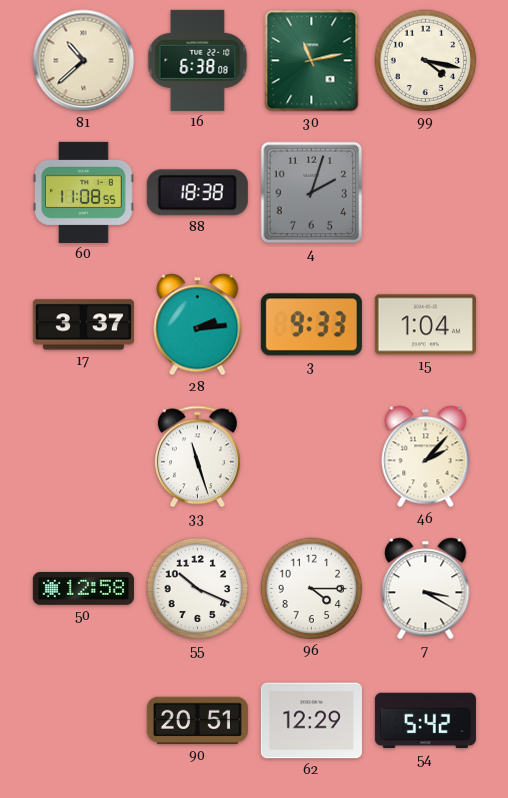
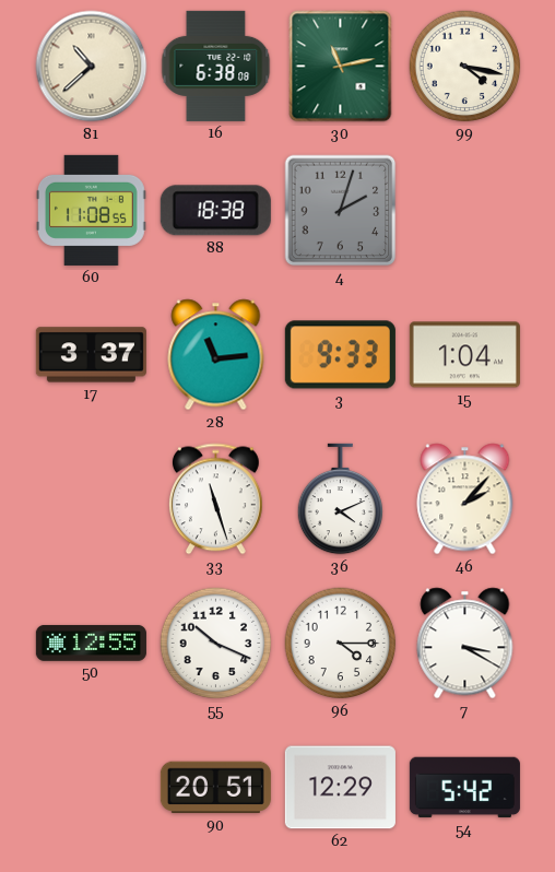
28: 2:14 -> 11:14
36: none -> 4:11
50: 12:58 -> 12:55
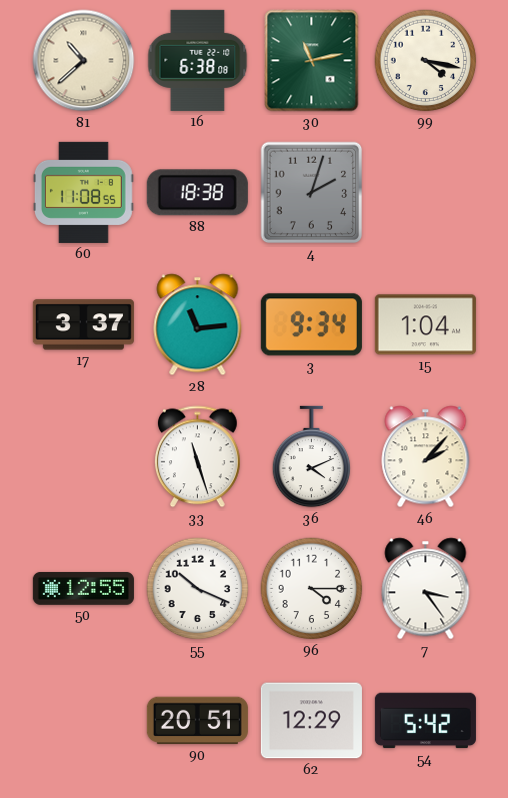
3: 9:33 -> 9:34
7: 3:20 -> 3:24
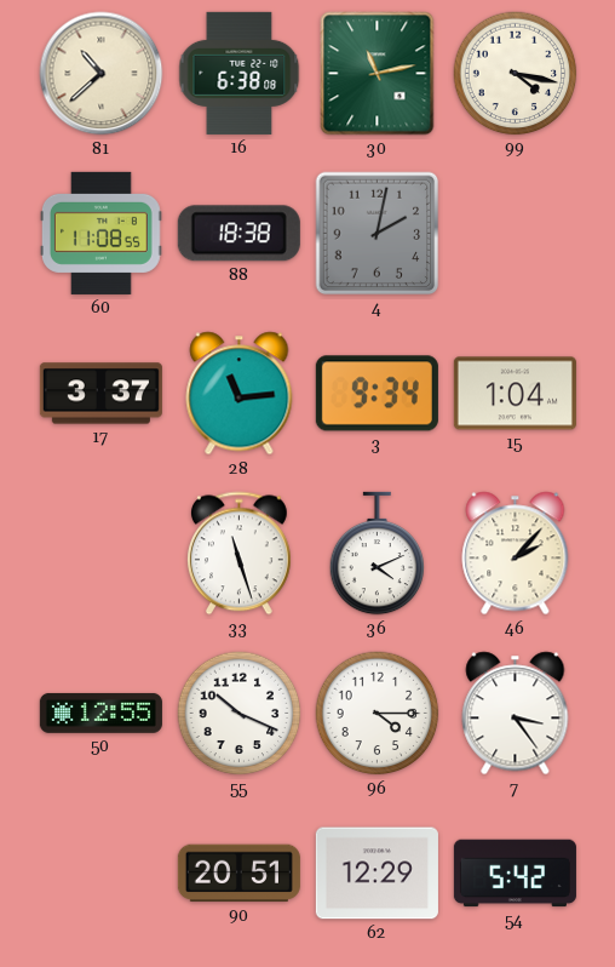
4: 2:03 -> 2:02
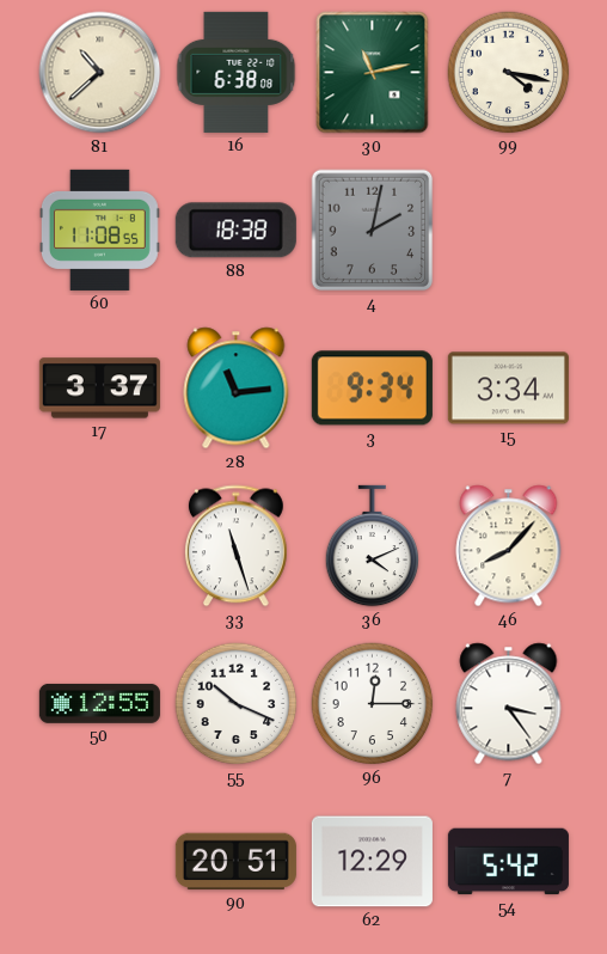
15: 1:04 -> 3:34
46: 2:07 -> 8:07
96: 4:15 -> 12:15
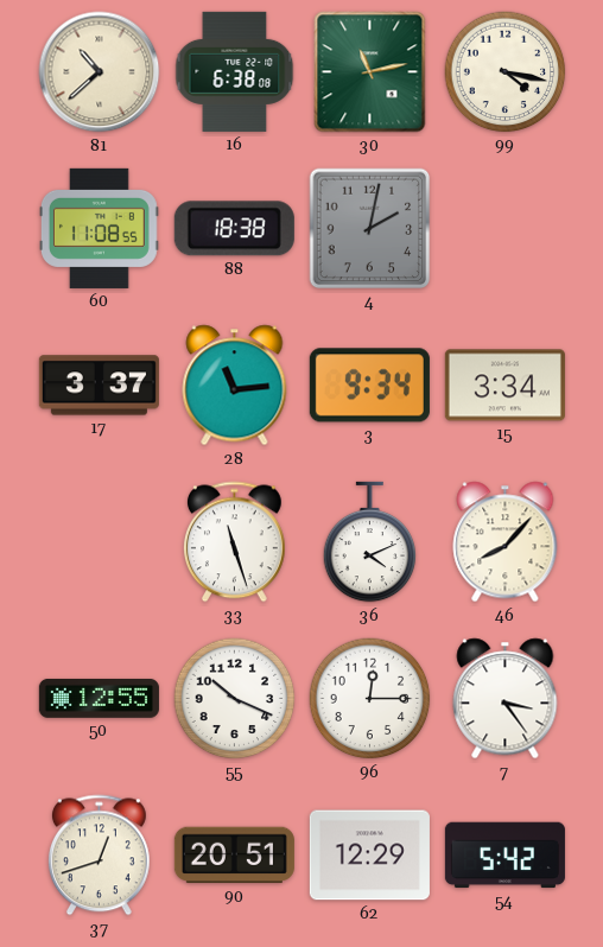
37: none -> 12:42
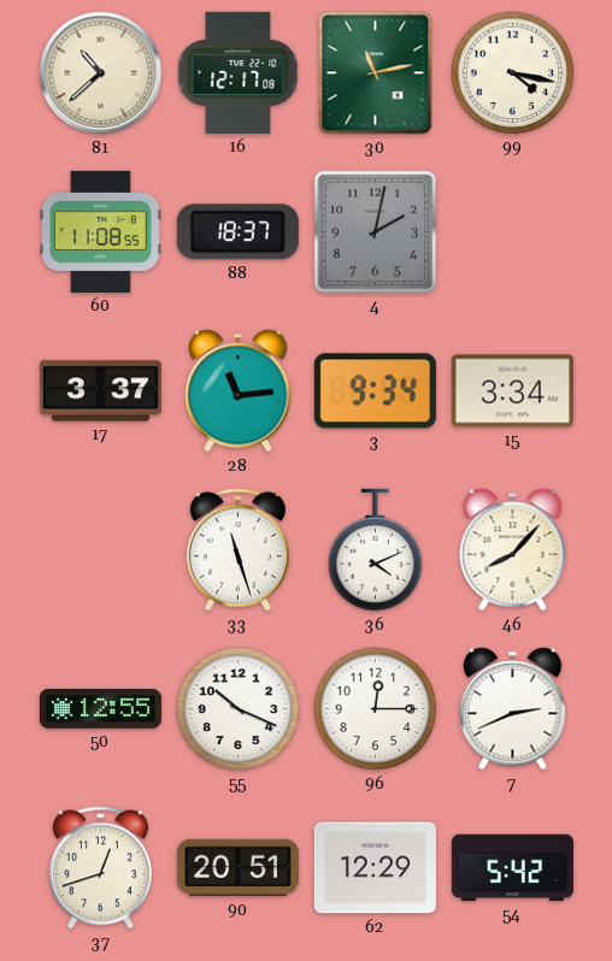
16: 6:38 -> 12:17
88: 18:38 -> 18:37
7: 3:24 -> 2:41
